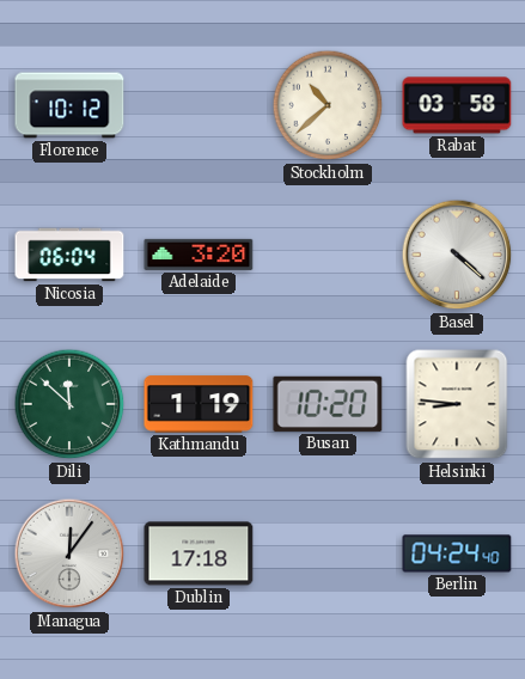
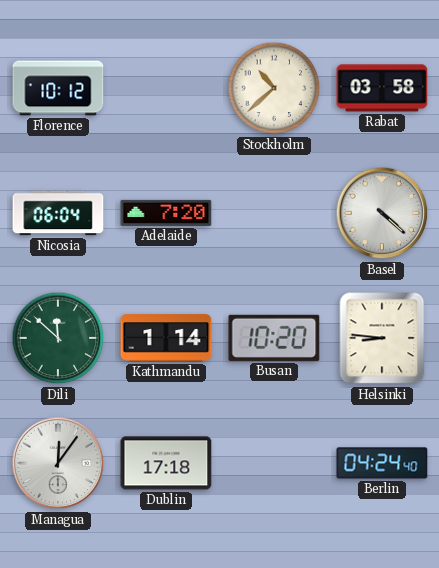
Adelaide: 3:20 -> 7:20
Kathmandu: 1:19 -> 1:14
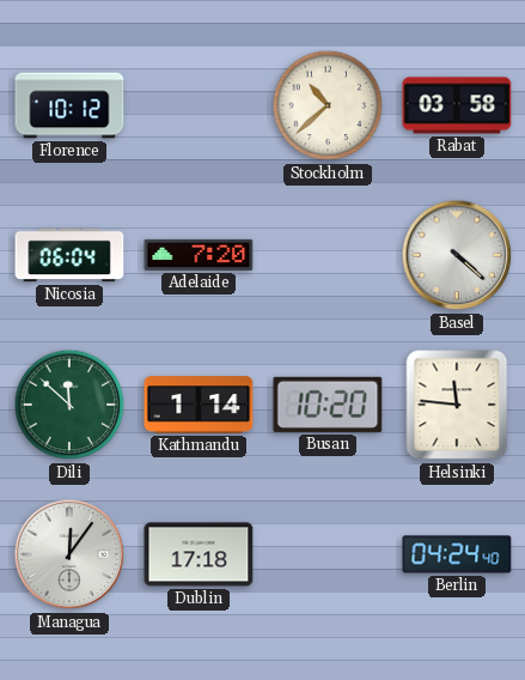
Helsinki: 8:46 -> 11:46
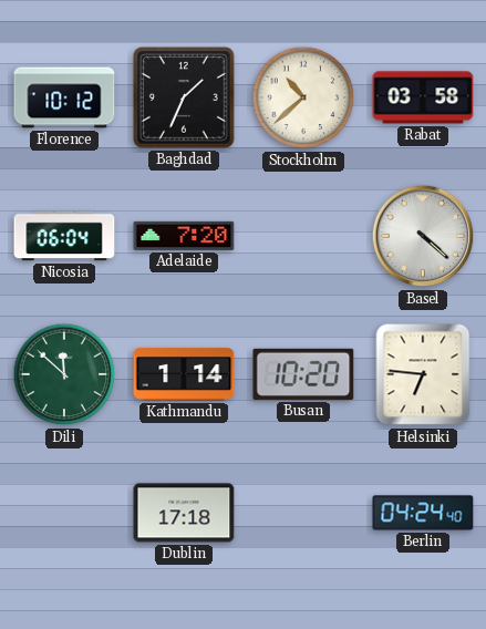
Baghdad: none -> 1:34
Helsinki: 11:46 -> 6:46
Managua: 12:06 -> none
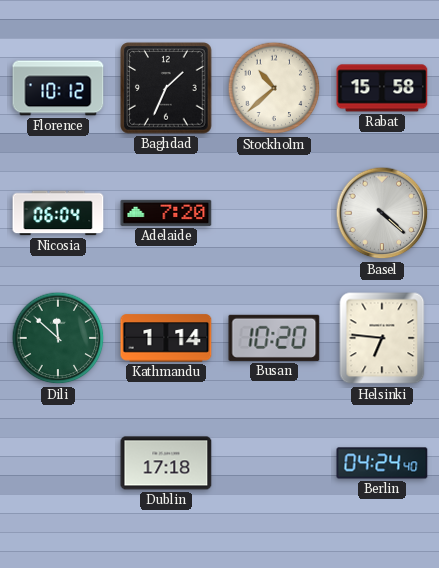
Rabat: 03:58 -> 15:58
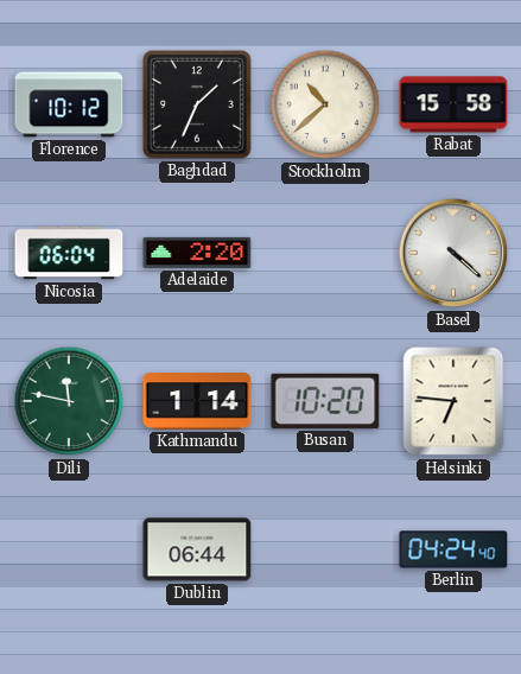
Adelaide: 7:20 -> 2:20
Dili: 11:52 -> 11:47
Dublin: 17:18 -> 06:44
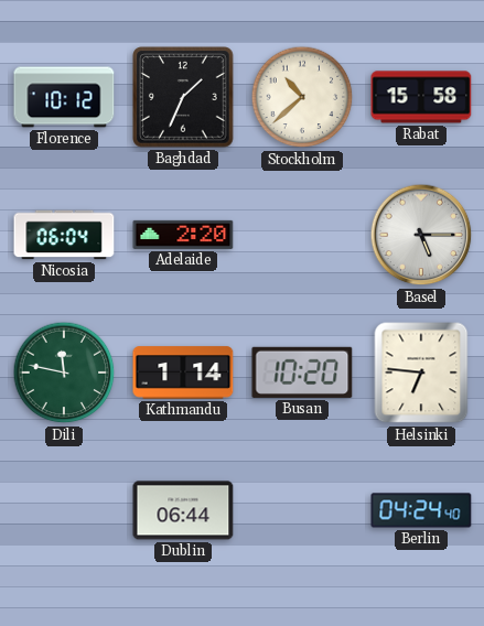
Basel: 4:22 -> 5:15
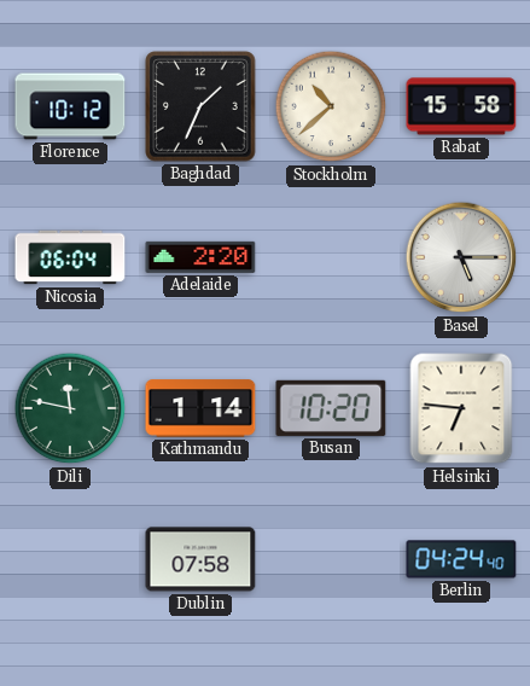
Dublin: 06:44 -> 07:58
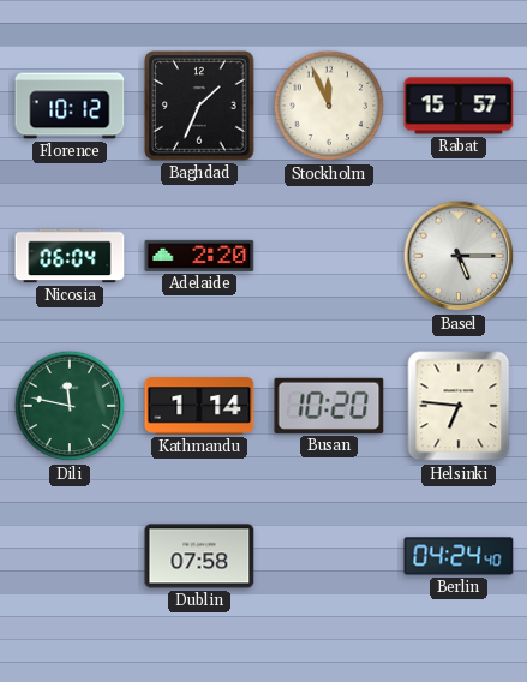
Stockholm: 10:38 -> 11:56
Rabat: 15:58 -> 15:57
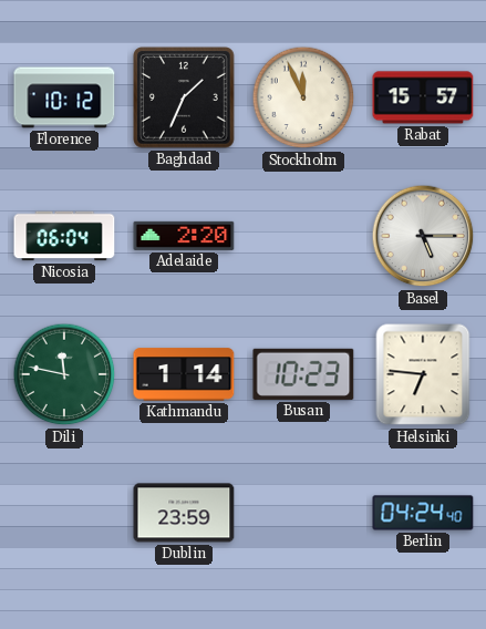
Busan: 10:20 -> 10:23
Dublin: 07:58 -> 23:59
